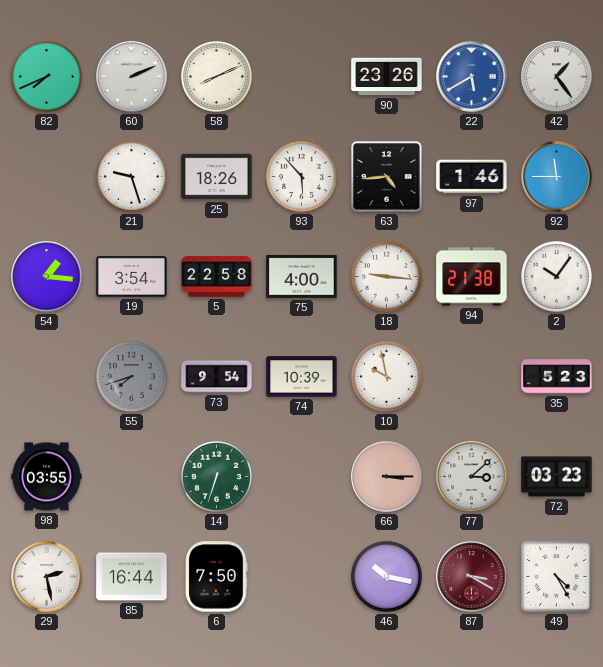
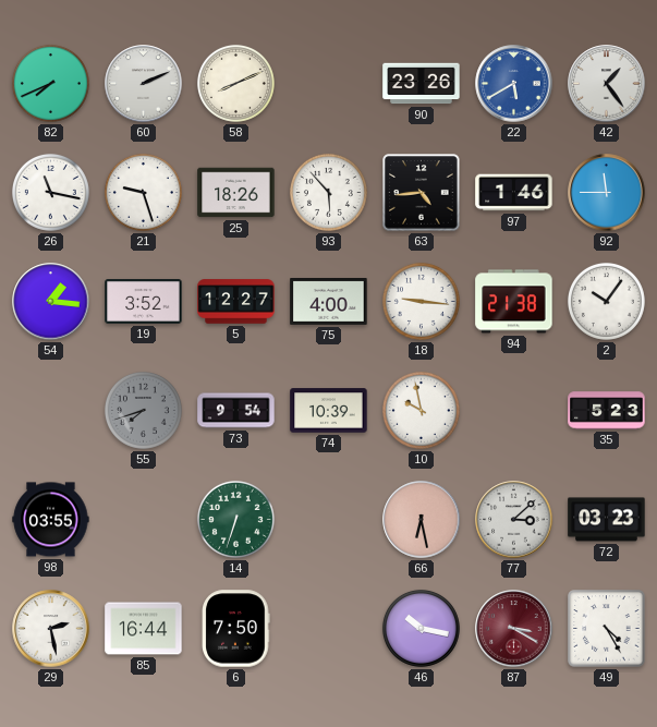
26: none -> 11:17
19: 3:54 -> 3:52
5: 22:58 -> 12:27
66: 3:15 -> 6:28
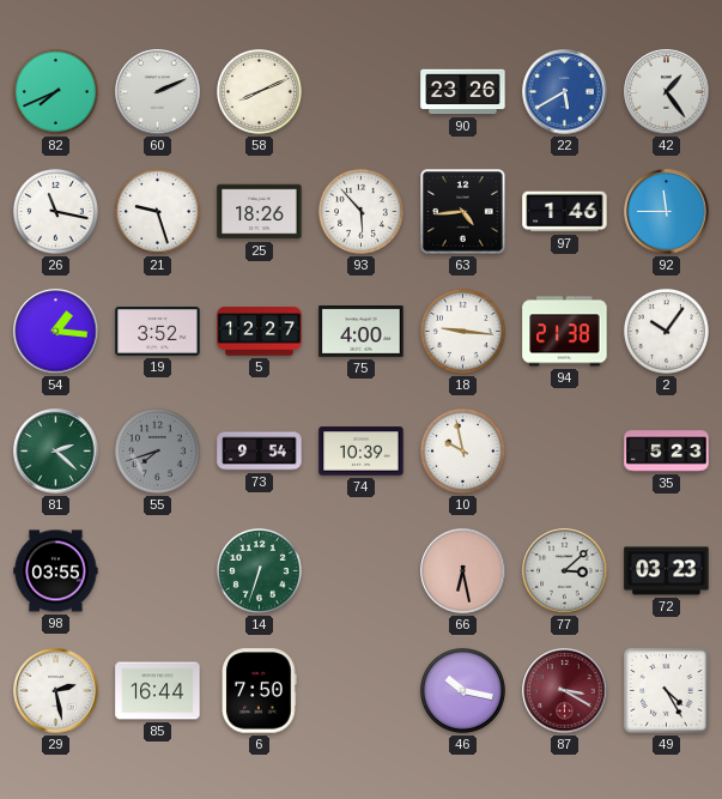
81: none -> 2:22
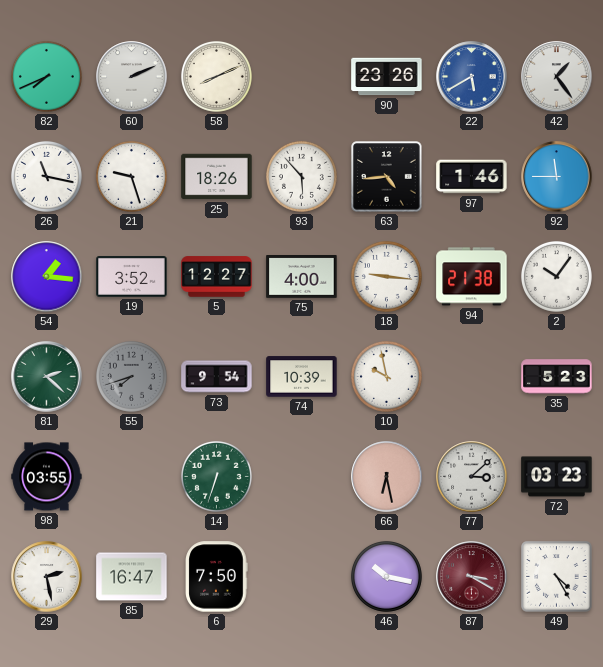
85: 16:44 -> 16:47
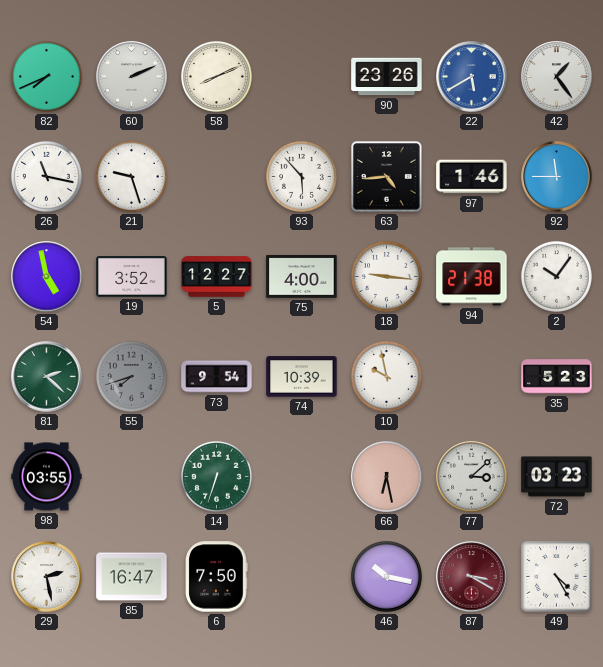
25: 18:26 -> none
54: 1:16 -> 4:58
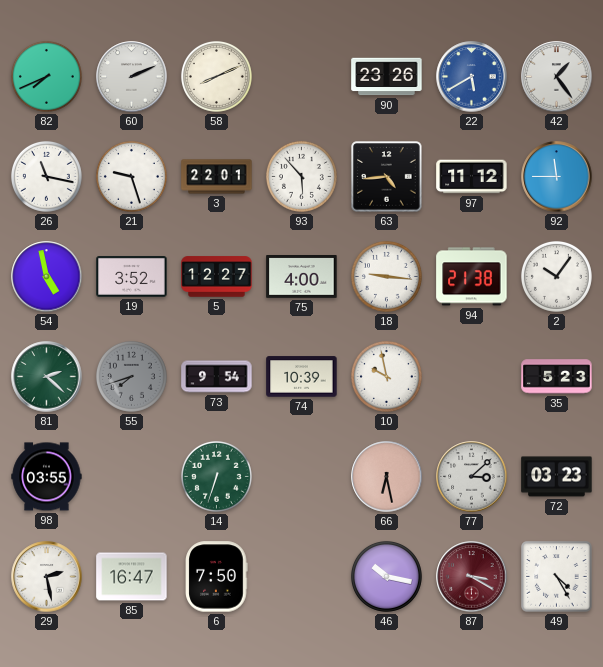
3: none -> 22:01
97: 1:46 -> 11:12
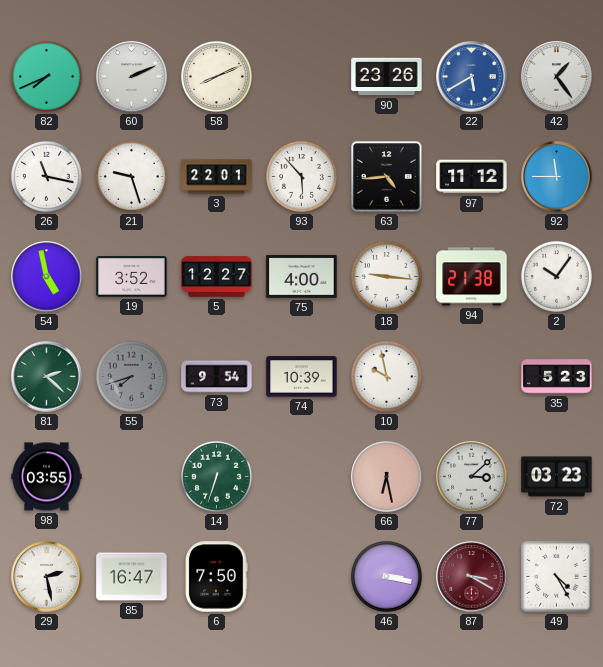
46: 10:17 -> 3:17
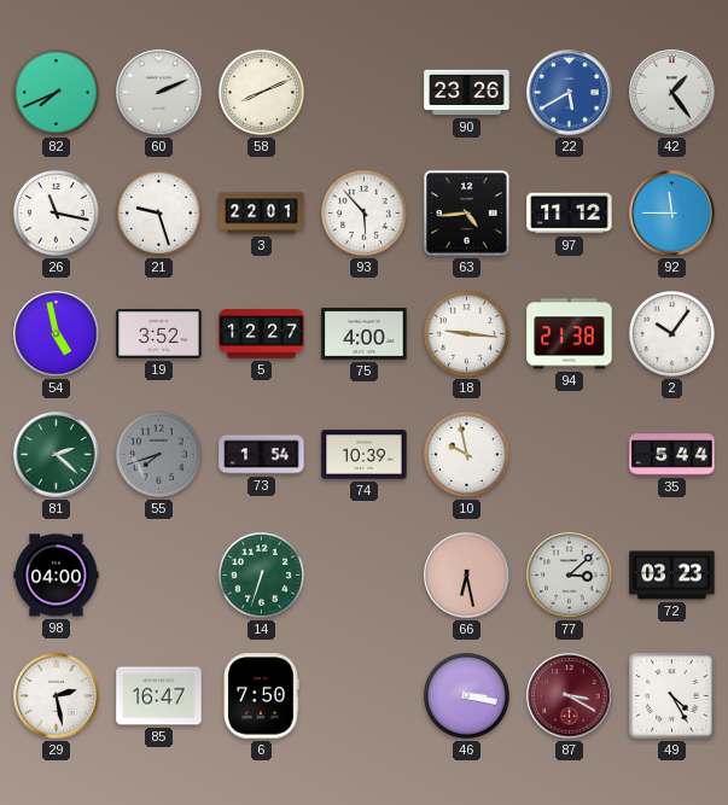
73: 9:54 -> 1:54
35: 5:23 -> 5:44
98: 03:55 -> 04:00
